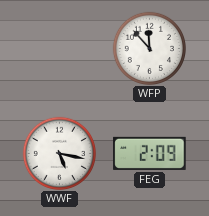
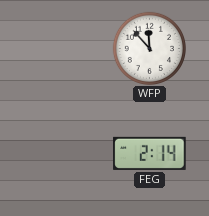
WWF: 5:17 -> none
FEG: 2:09 -> 2:14
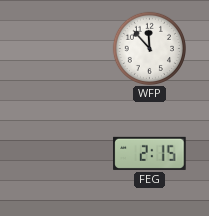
FEG: 2:14 -> 2:15
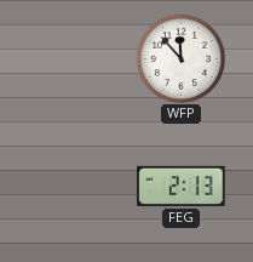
FEG: 2:15 -> 2:13
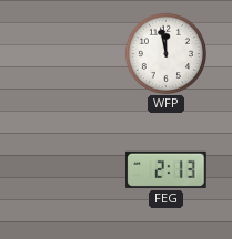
WFP: 11:53 -> 11:58
